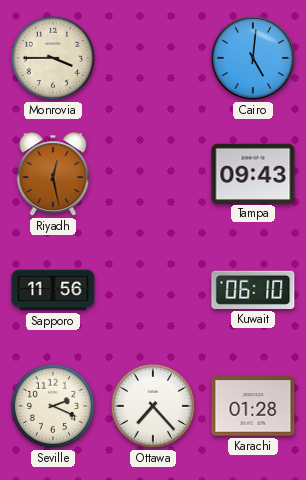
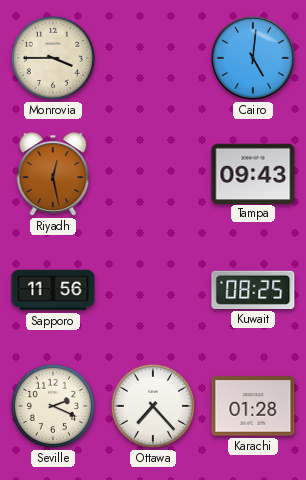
Kuwait: 06:10 -> 08:25
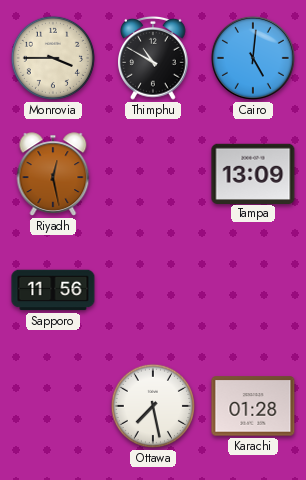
Thimphu: none -> 10:50
Tampa: 09:43 -> 13:09
Kuwait: 08:25 -> none
Seville: 2:19 -> none
Ottawa: 7:23 -> 7:28
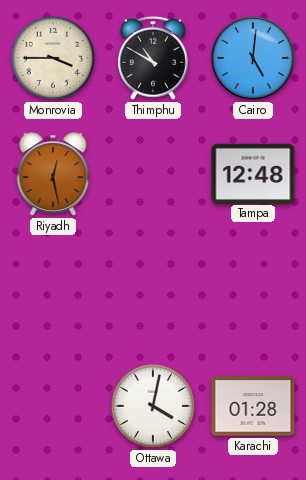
Tampa: 13:09 -> 12:48
Sapporo: 11:56 -> none
Ottawa: 7:28 -> 4:02
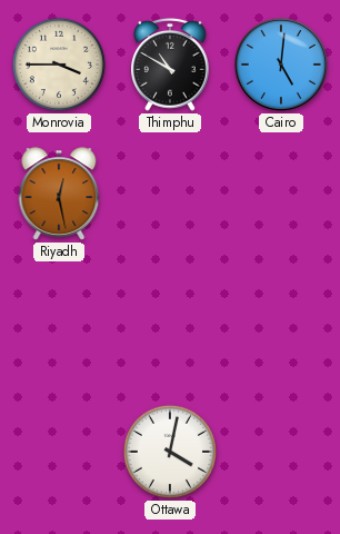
Tampa: 12:48 -> none
Karachi: 01:28 -> none
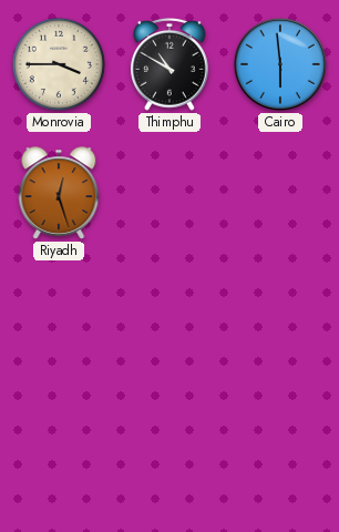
Cairo: 5:01 -> 5:59
Riyadh: 12:28 -> 12:27
Ottawa: 4:02 -> none
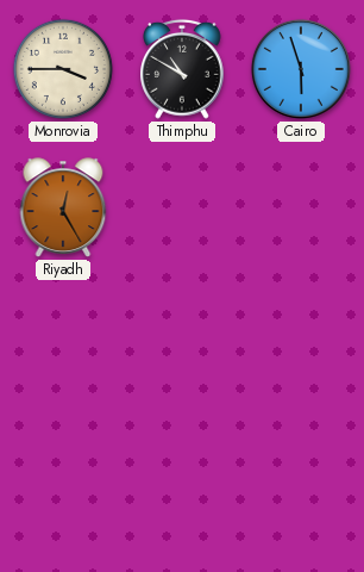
Cairo: 5:59 -> 5:57
Riyadh: 12:27 -> 12:25
